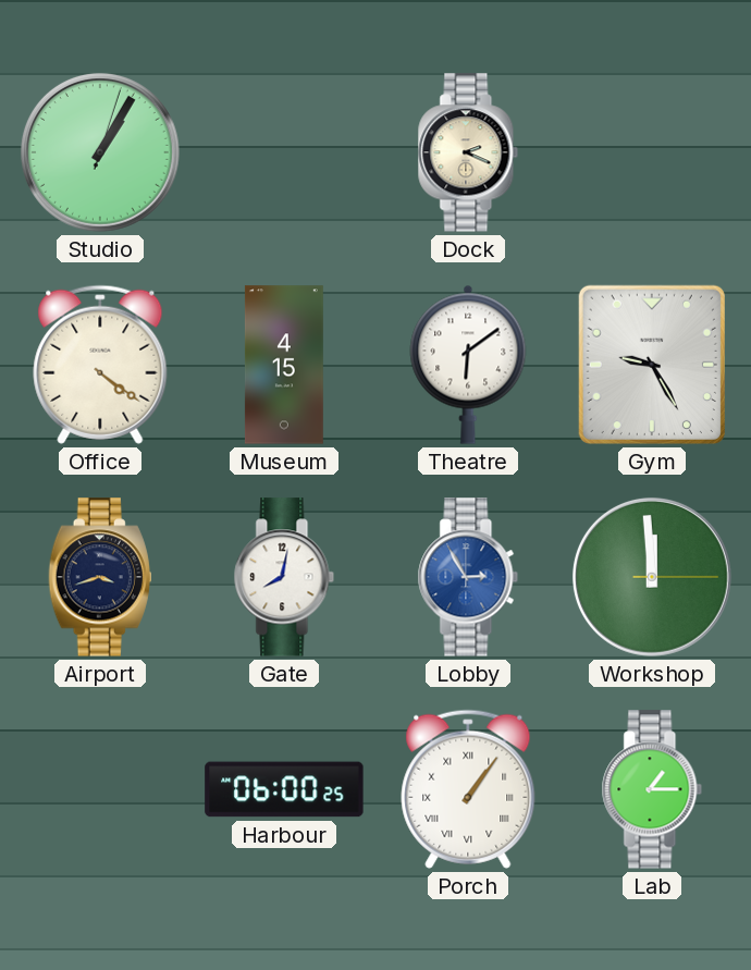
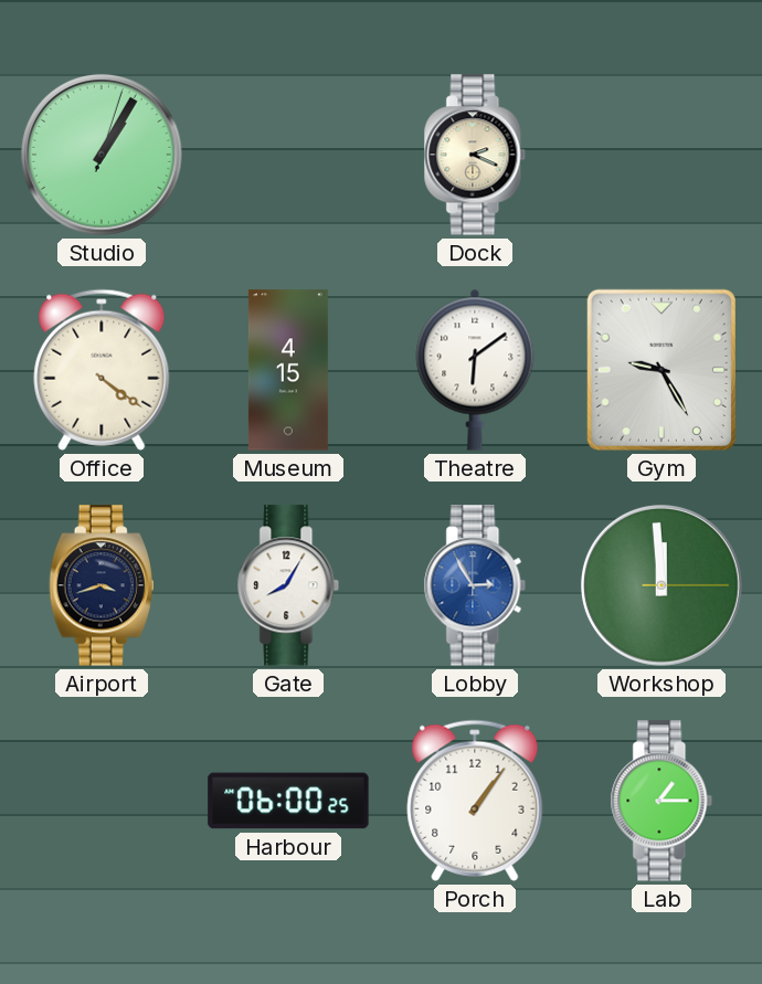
Gate: 8:02 -> 8:05
Porch numerals: Roman -> Arabic
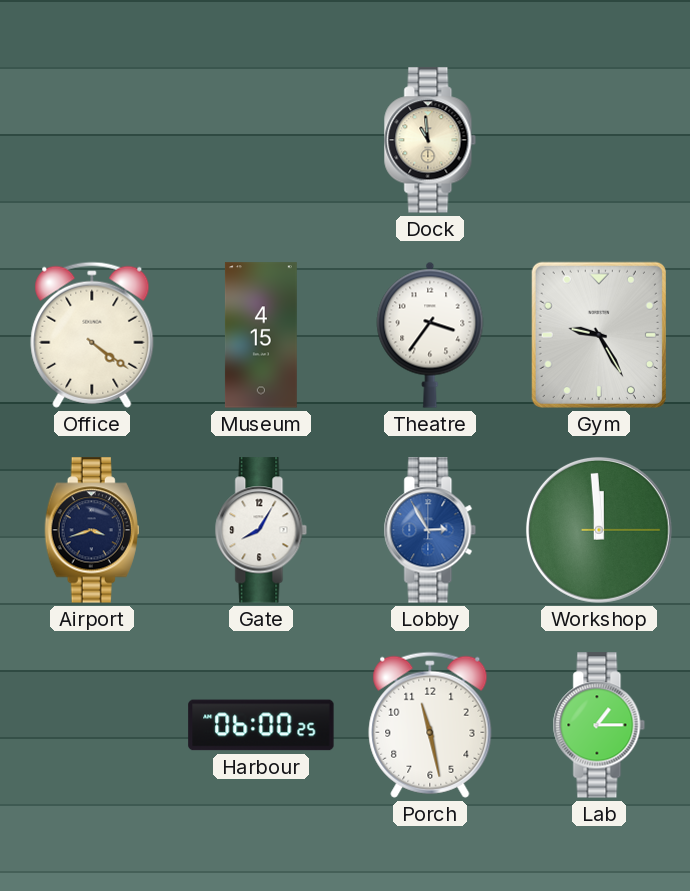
Studio: 1:05 -> none
Dock: 2:19 -> 10:59
Theatre: 6:09 -> 3:36
Porch: 1:06 -> 11:28
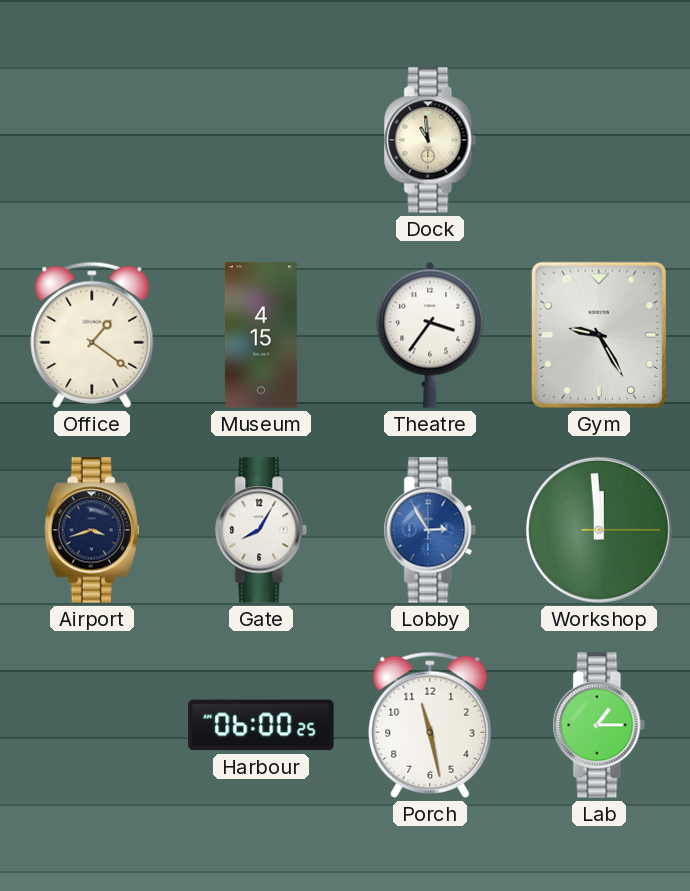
Office: 4:21 -> 1:21
